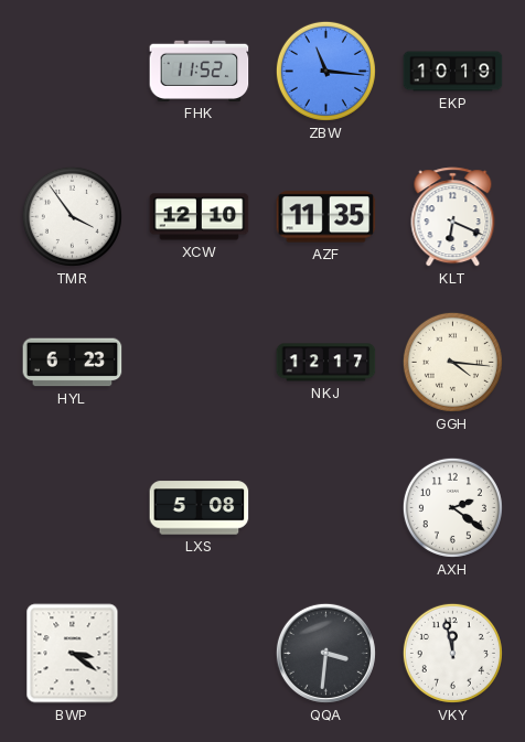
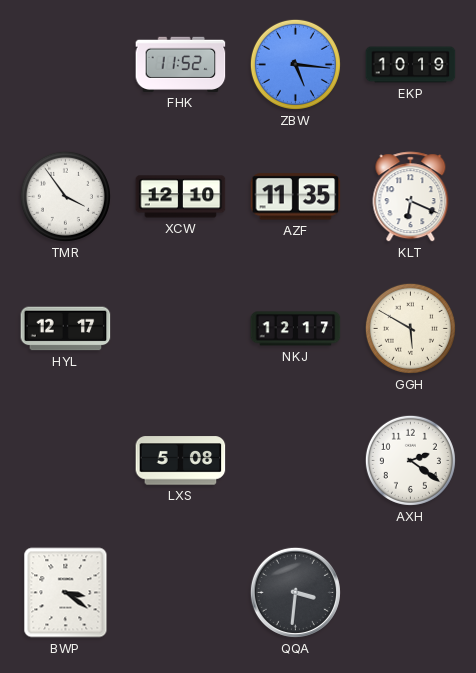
ZBW: 11:16 -> 5:16
HYL: 6:23 -> 12:17
GGH: 4:16 -> 5:50
VKY: 11:58 -> none
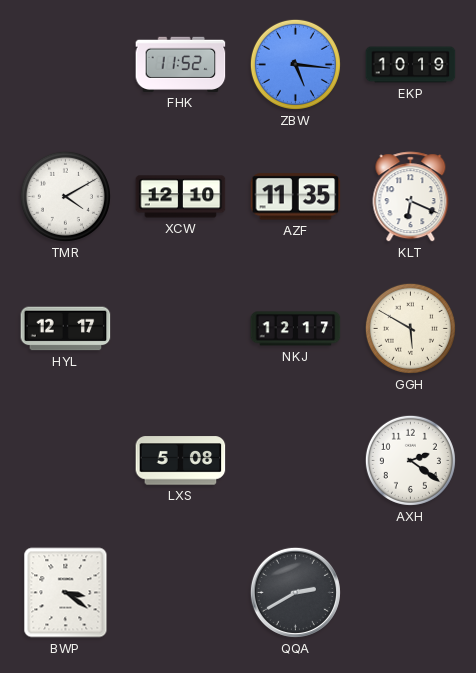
TMR: 3:54 -> 4:10
QQA: 3:31 -> 2:40
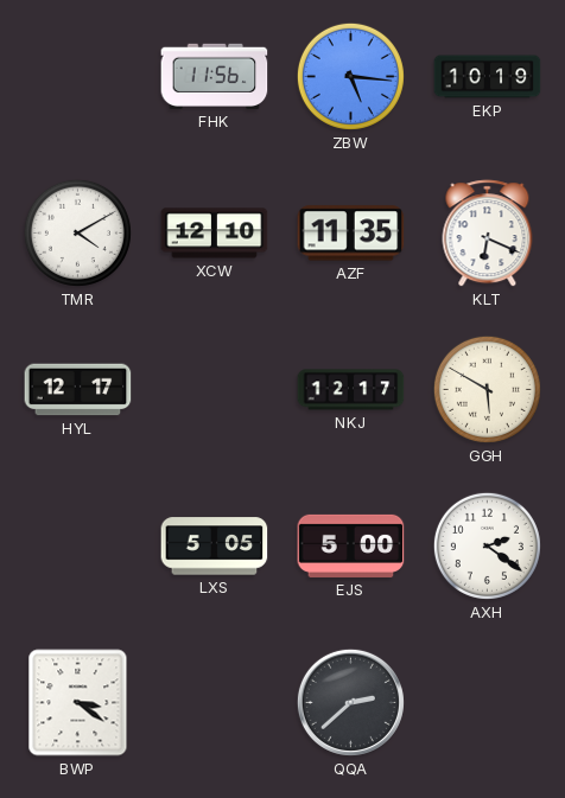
FHK: 11:52 -> 11:56
LXS: 5:08 -> 5:05
EJS: none -> 5:00
QQA: 2:40 -> 2:38
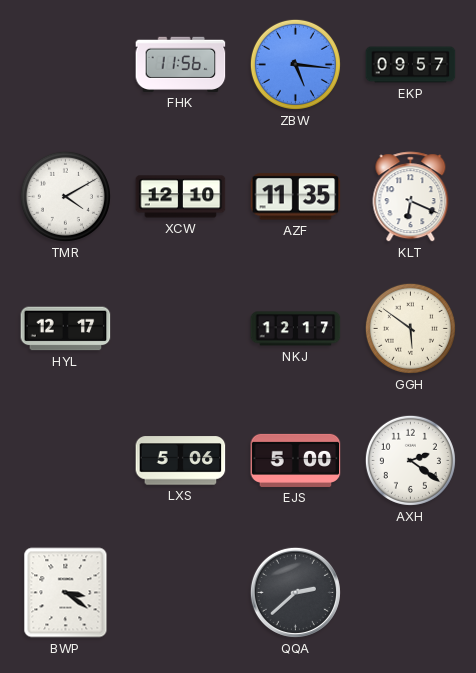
EKP: 10:19 -> 09:57
GGH: 5:50 -> 5:51
LXS: 5:05 -> 5:06
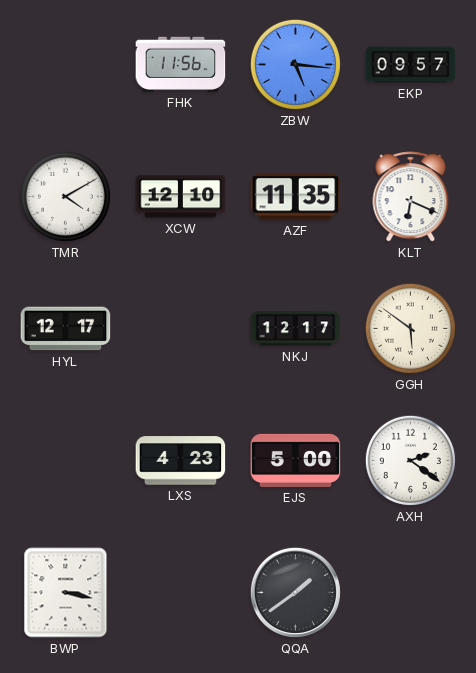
LXS: 5:06 -> 4:23
BWP: 3:21 -> 3:17
QQA: 2:38 -> 1:39
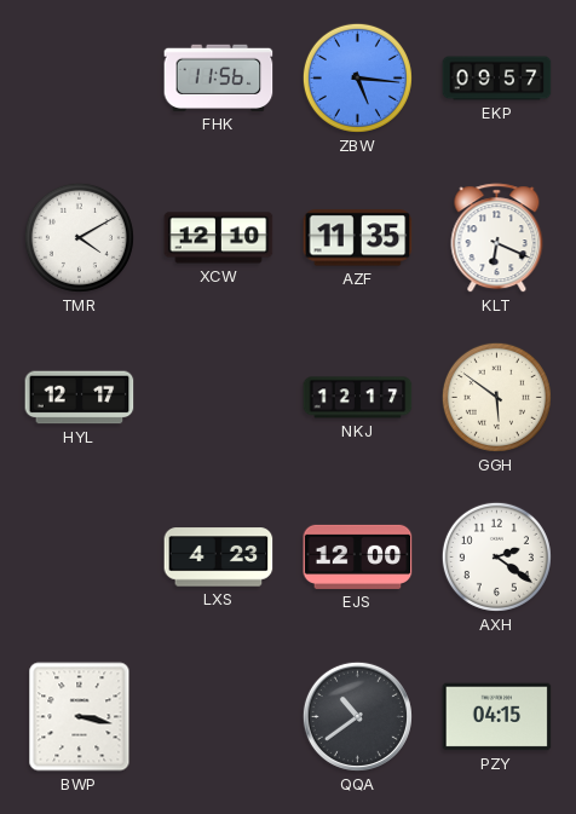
EJS: 5:00 -> 12:00
QQA: 1:39 -> 10:39
PZY: none -> 04:15
